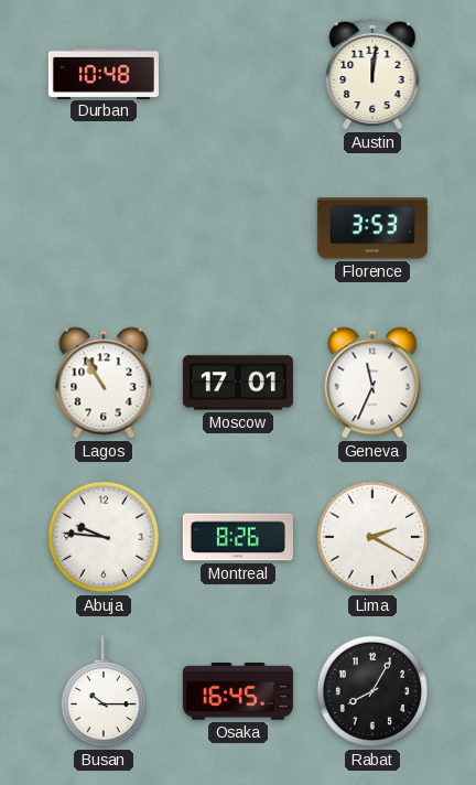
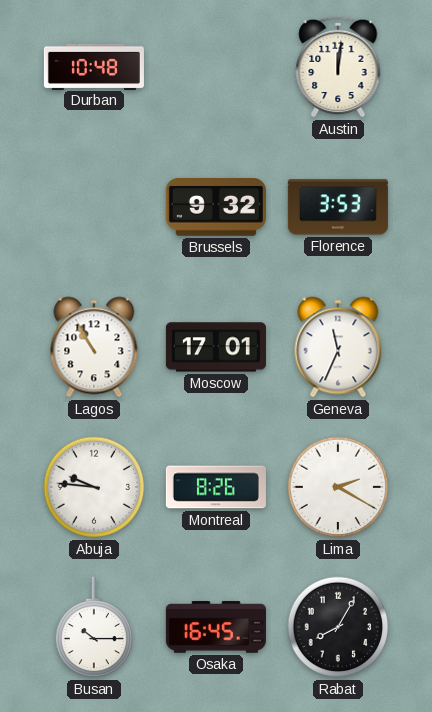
Brussels: none -> 9:32
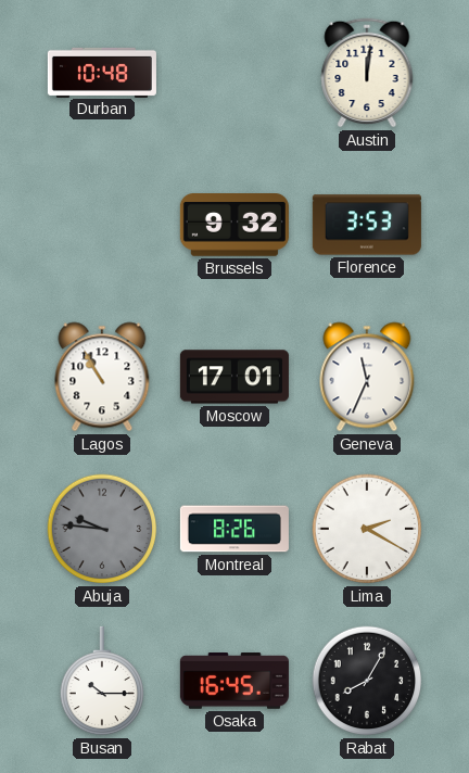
Abuja dial: white -> grey
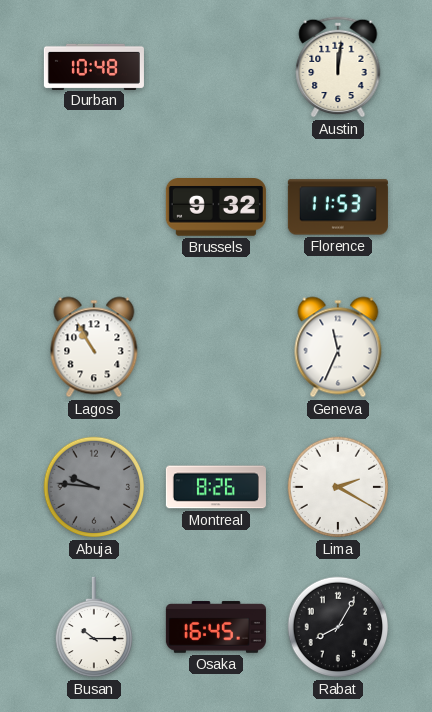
Florence: 3:53 -> 11:53
Moscow: 17:01 -> none
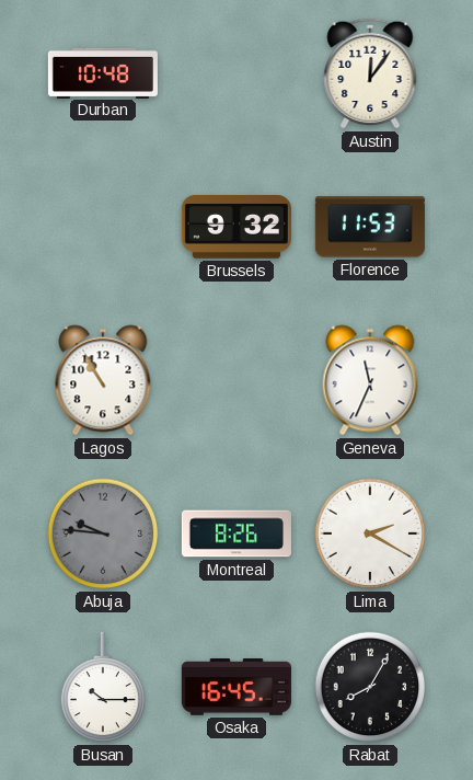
Austin: 12:01 -> 12:06
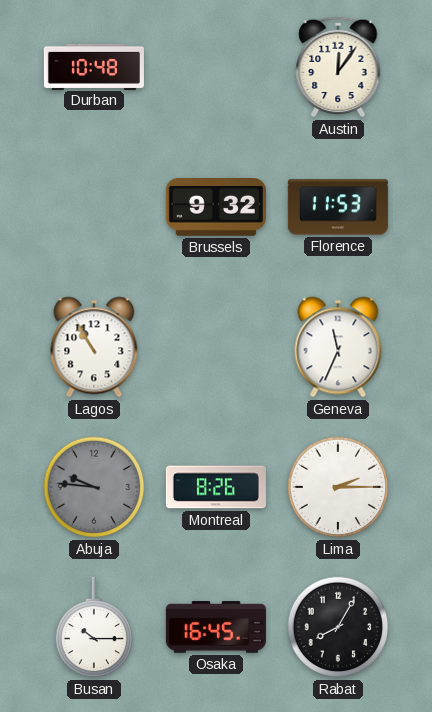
Lima: 2:20 -> 2:15
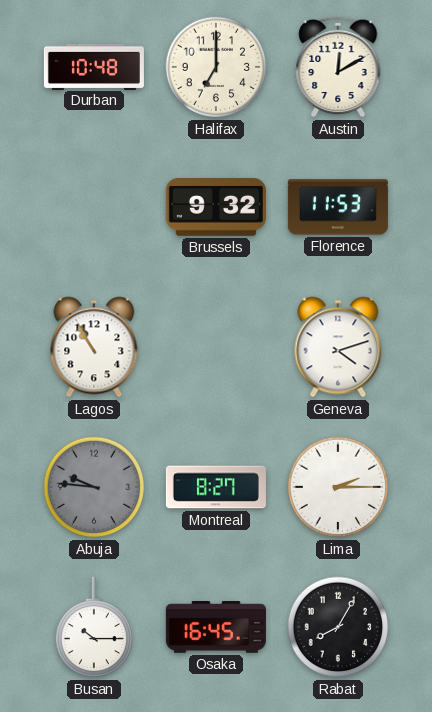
Halifax: none -> 7:00
Austin: 12:06 -> 12:10
Geneva: 11:34 -> 4:12
Montreal: 8:26 -> 8:27
